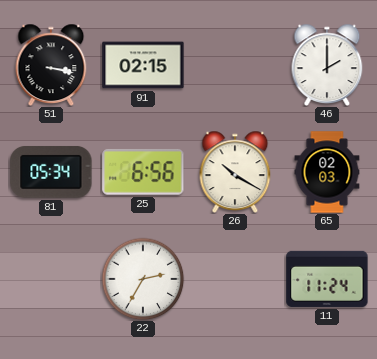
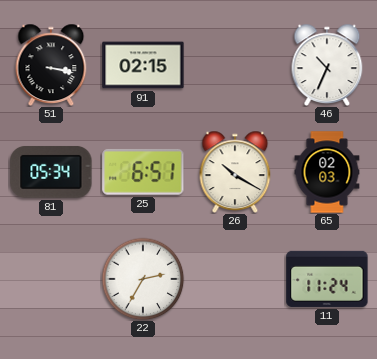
46: 2:00 -> 10:34
25: 6:56 -> 6:51
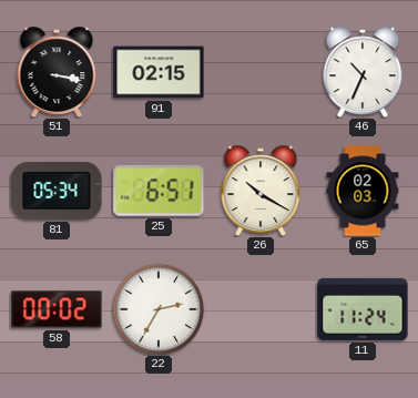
58: none -> 00:02
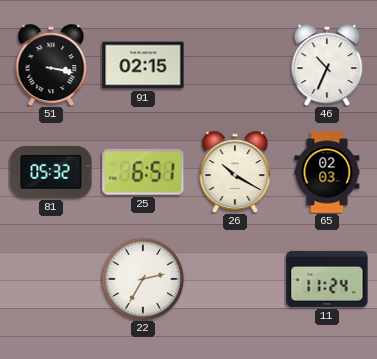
81: 05:34 -> 05:32
58: 00:02 -> none
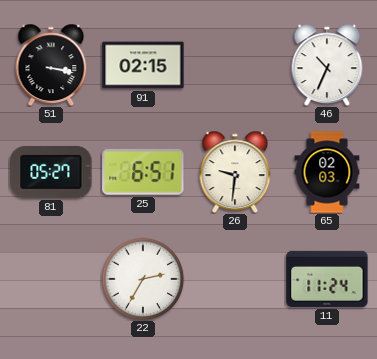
81: 05:32 -> 05:27
26: 10:20 -> 9:31
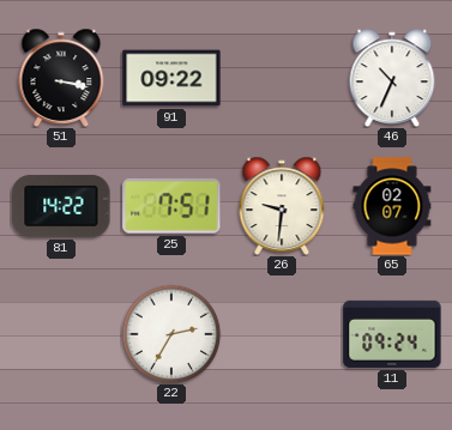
91: 02:15 -> 09:22
81: 05:27 -> 14:22
25: 6:51 -> 7:51
65: 02:03 -> 02:07
11: 11:24 -> 09:24
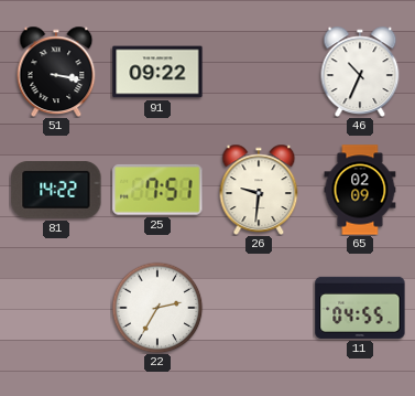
65: 02:07 -> 02:09
11: 09:24 -> 04:55
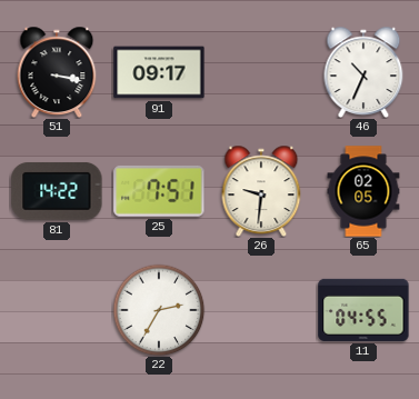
91: 09:22 -> 09:17
65: 02:09 -> 02:05
